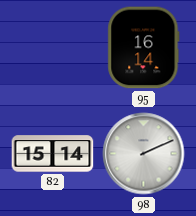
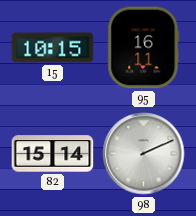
15: none -> 10:15
95: 16:14 -> 16:11
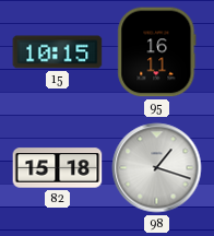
82: 15:14 -> 15:18
98: 2:11 -> 1:18
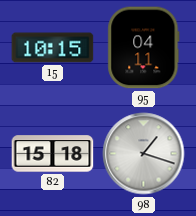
95: 16:11 -> 04:11
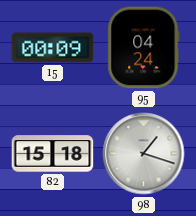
15: 10:15 -> 00:09
95: 04:11 -> 04:24
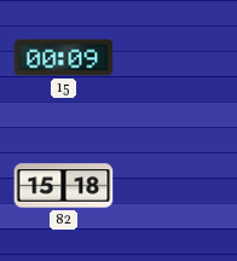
95: 04:24 -> none
98: 1:18 -> none
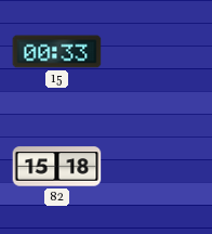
15: 00:09 -> 00:33
